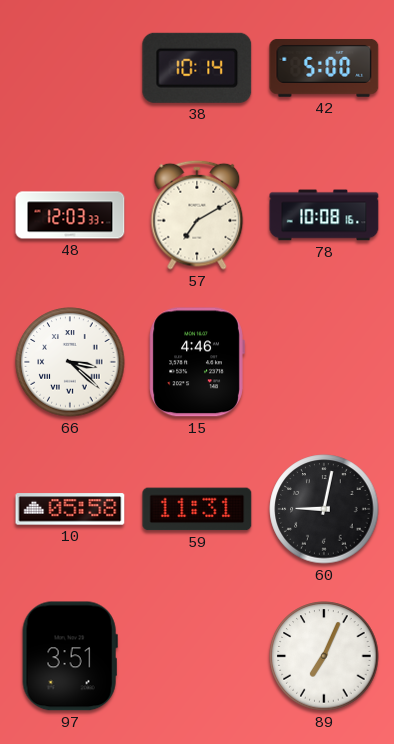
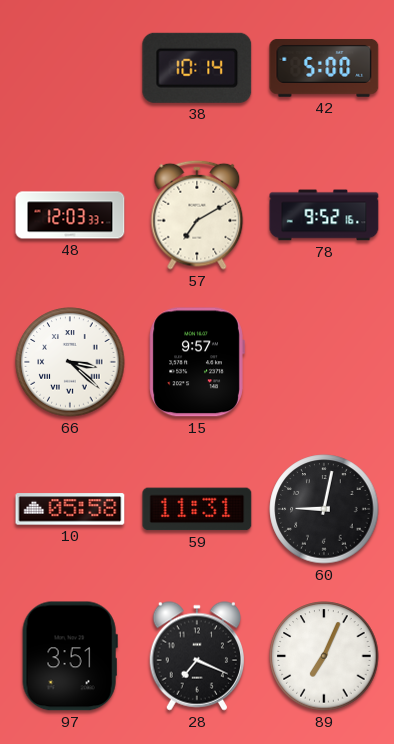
78: 10:08 -> 9:52
15: 4:46 -> 9:57
28: none -> 7:19
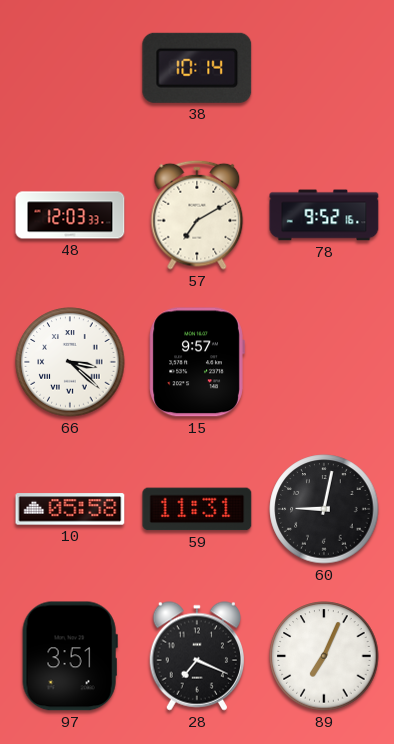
42: 5:00 -> none
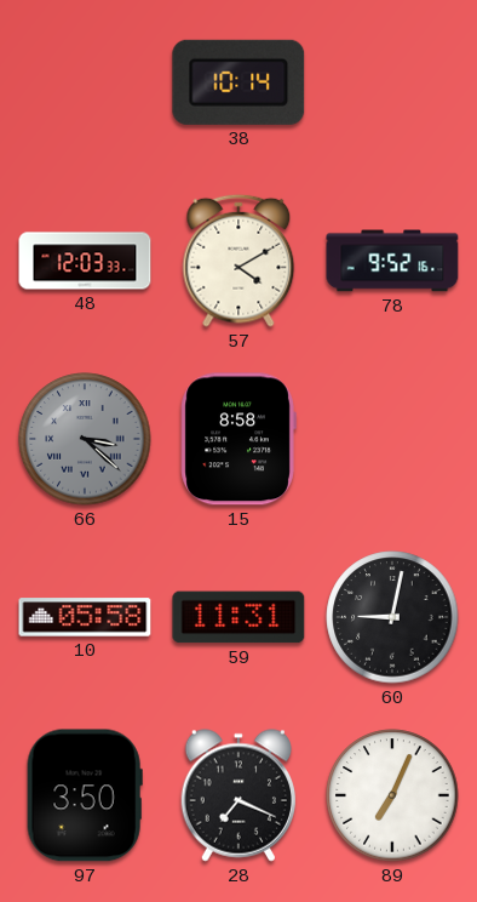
57: 7:10 -> 4:10
66 dial: white -> grey
15: 9:57 -> 8:58
97: 3:51 -> 3:50
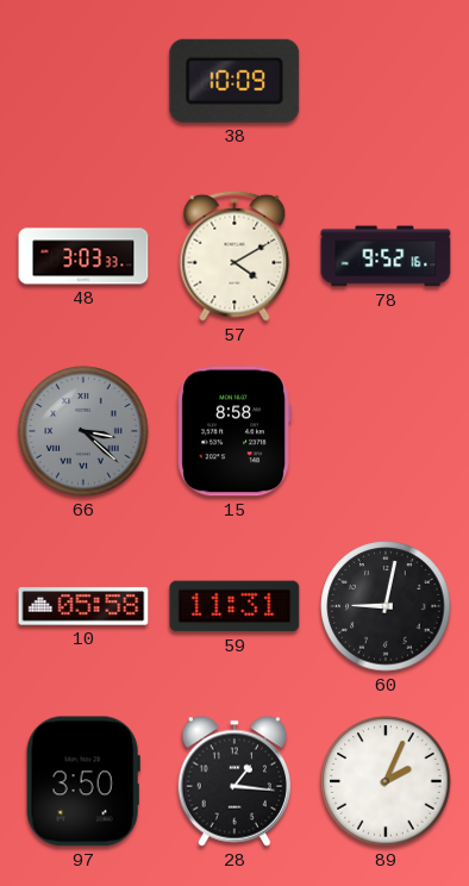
38: 10:14 -> 10:09
48: 12:03 -> 3:03
28: 7:19 -> 1:16
89: 7:04 -> 2:04
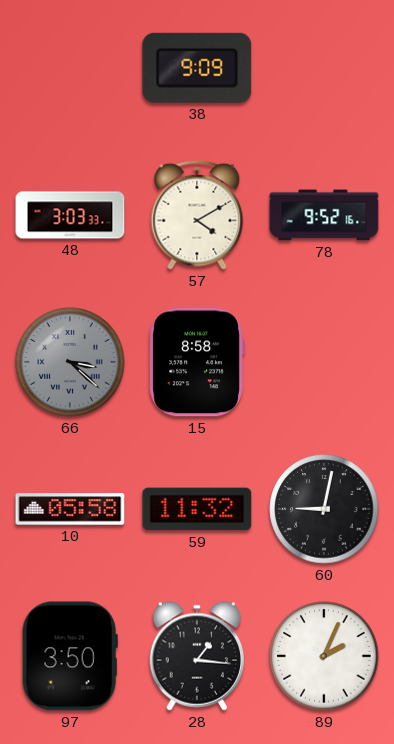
38: 10:09 -> 9:09
59: 11:31 -> 11:32
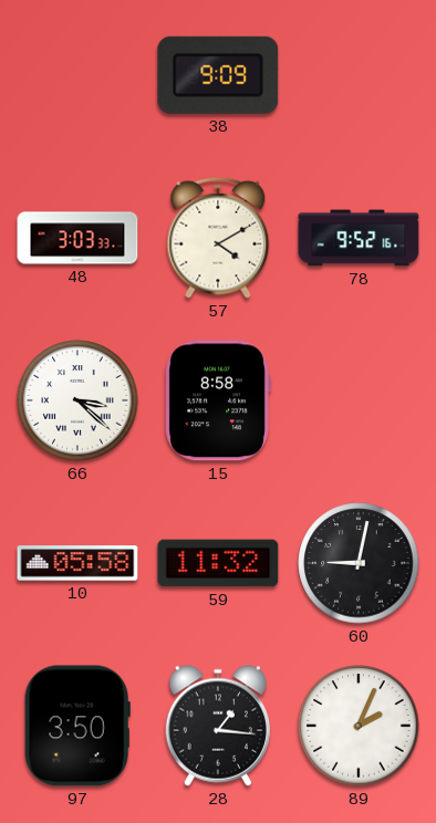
66 dial: grey -> white
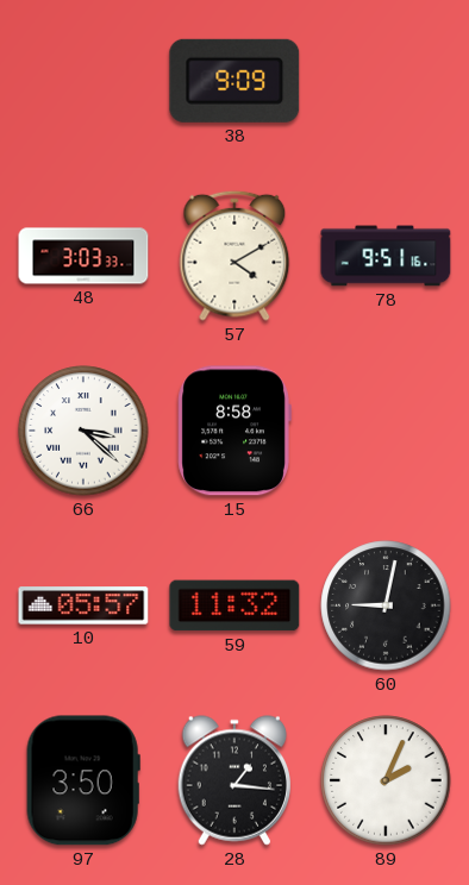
78: 9:52 -> 9:51
10: 05:58 -> 05:57
